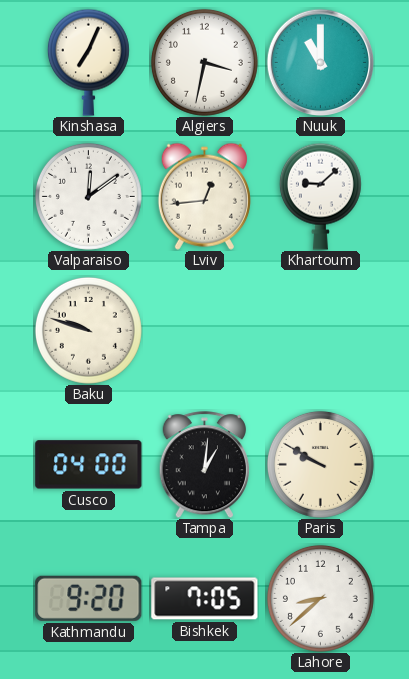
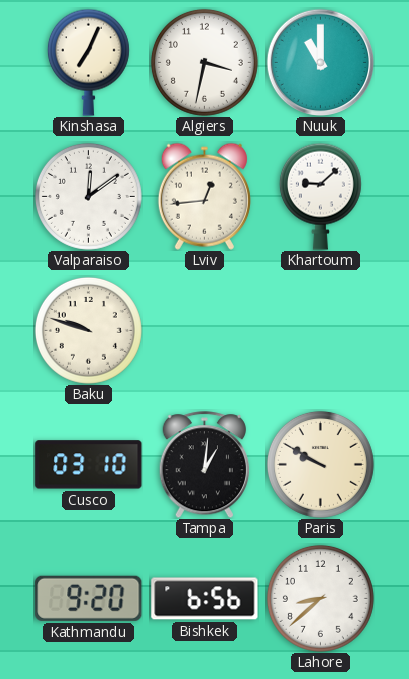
Cusco: 04:00 -> 03:10
Bishkek: 7:05 -> 6:56
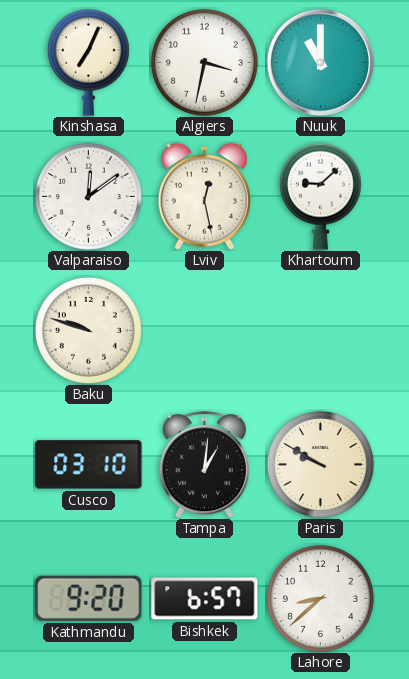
Lviv: 12:44 -> 12:28
Bishkek: 6:56 -> 6:57
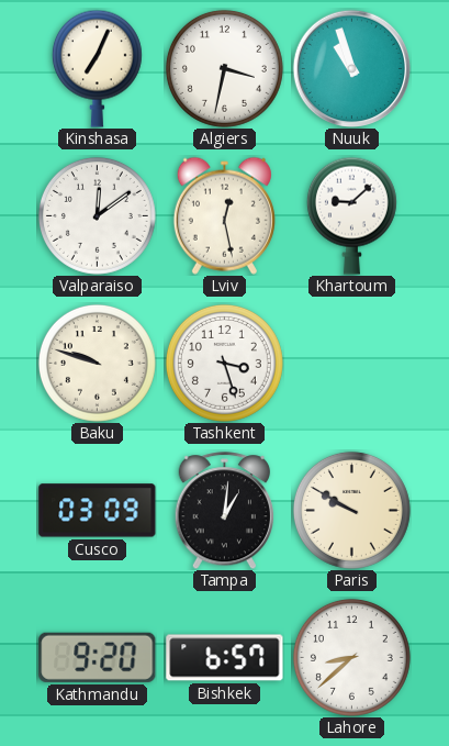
Nuuk: 11:00 -> 10:57
Tashkent: none -> 3:27
Cusco: 03:10 -> 03:09
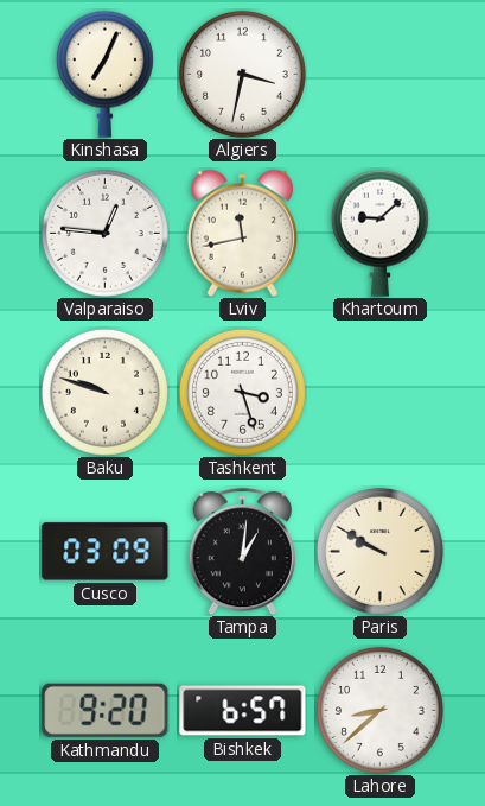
Nuuk: 10:57 -> none
Valparaiso: 12:09 -> 12:46
Lviv: 12:28 -> 11:43
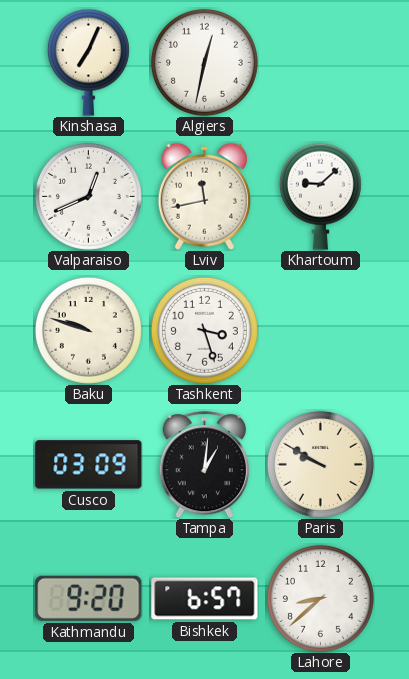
Algiers: 3:32 -> 12:32
Valparaiso: 12:46 -> 12:41
